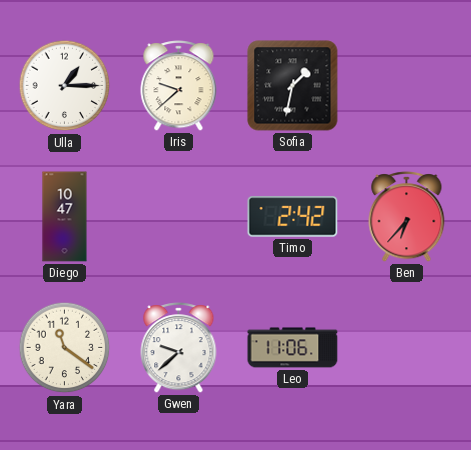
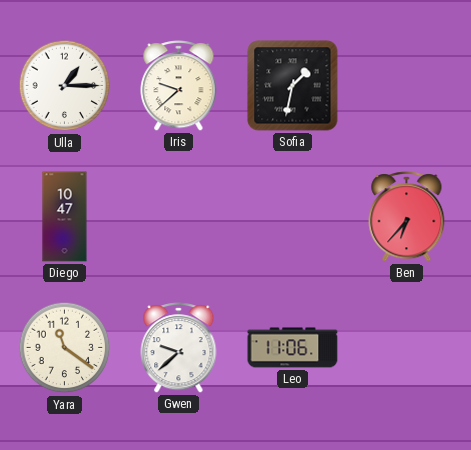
Timo: 2:42 -> none
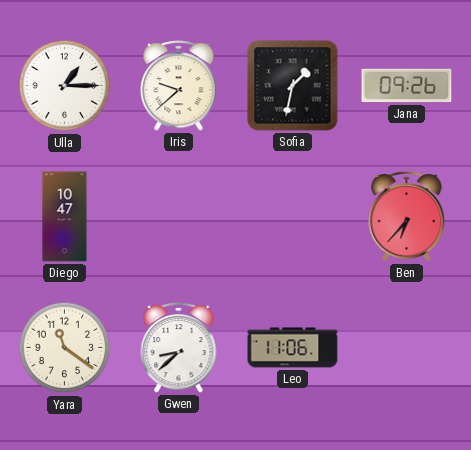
Jana: none -> 09:26
Gwen: 9:38 -> 8:38
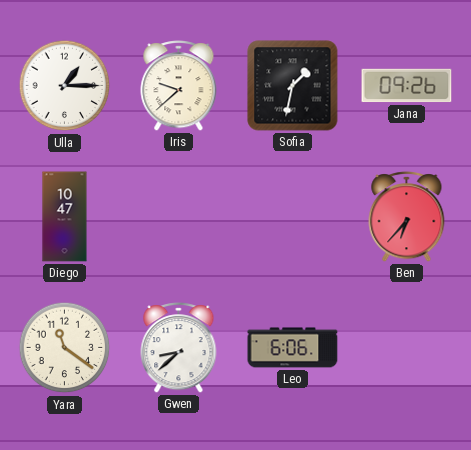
Leo: 11:06 -> 6:06
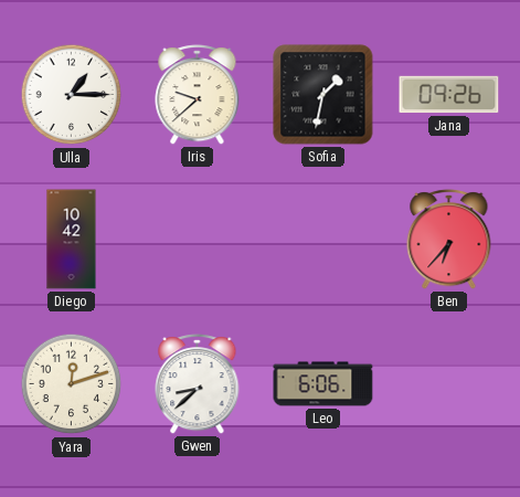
Diego: 10:47 -> 10:42
Yara: 11:21 -> 12:12
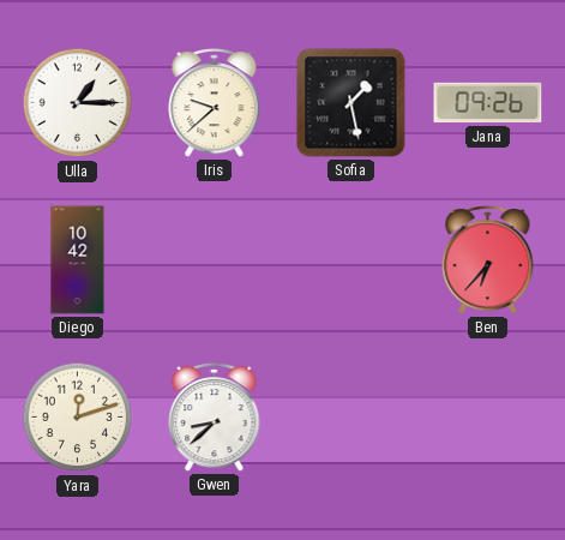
Sofia: 1:32 -> 1:28
Leo: 6:06 -> none
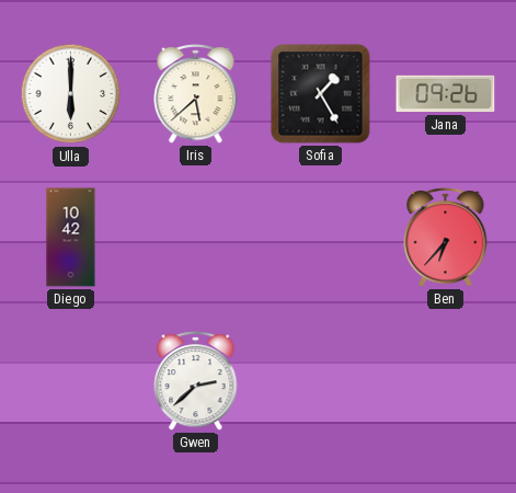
Ulla: 1:15 -> 6:00
Iris: 9:38 -> 5:38
Sofia: 1:28 -> 1:25
Yara: 12:12 -> none
Gwen: 8:38 -> 2:38
